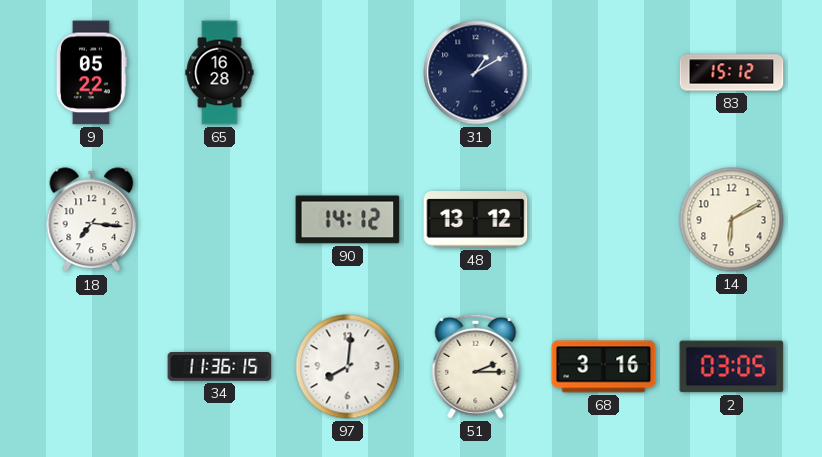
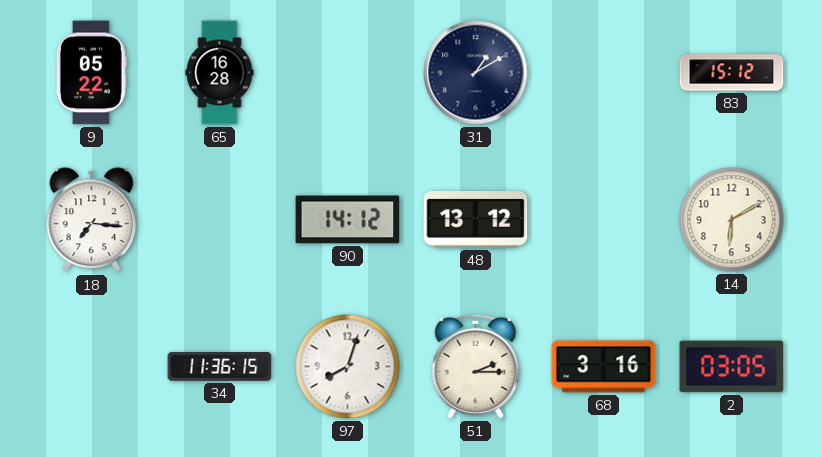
97: 8:01 -> 8:03
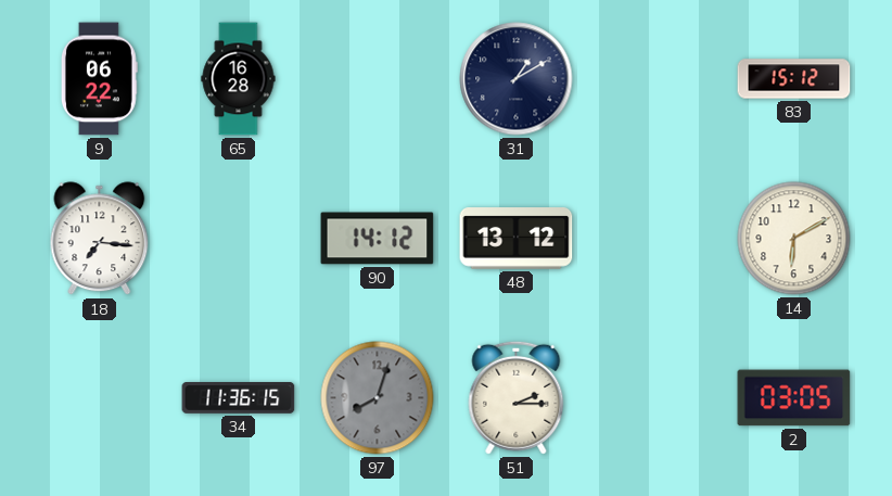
9: 05:22 -> 06:22
97 dial: white -> grey
68: 3:16 -> none
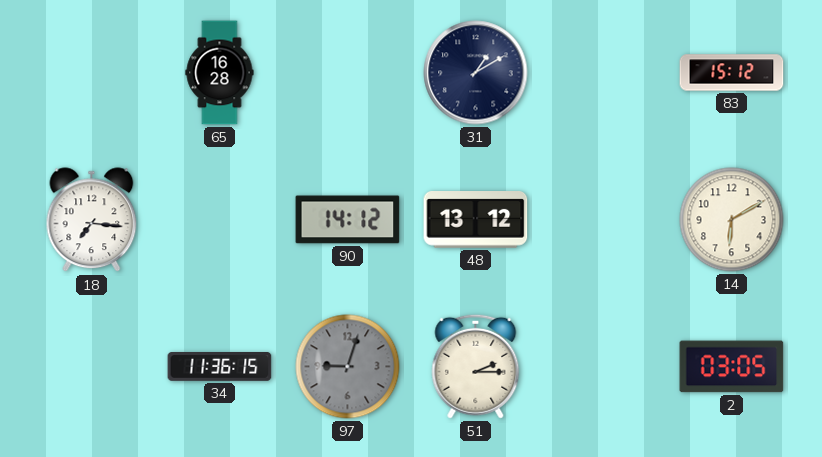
9: 06:22 -> none
97: 8:03 -> 9:03
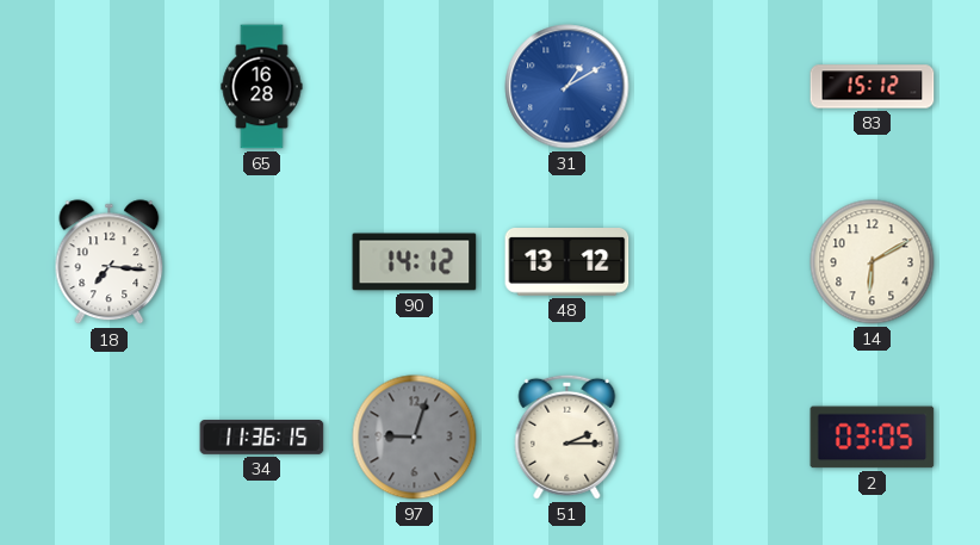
31 dial: navy -> blue
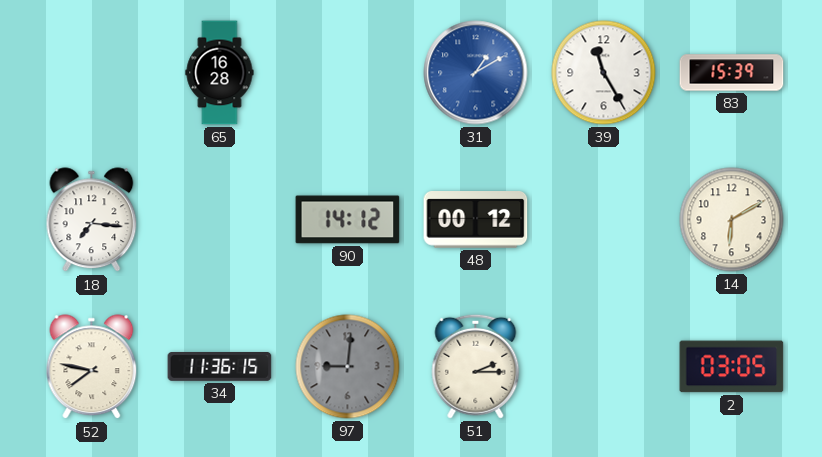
39: none -> 11:25
83: 15:12 -> 15:39
48: 13:12 -> 00:12
52: none -> 7:47
97: 9:03 -> 9:01
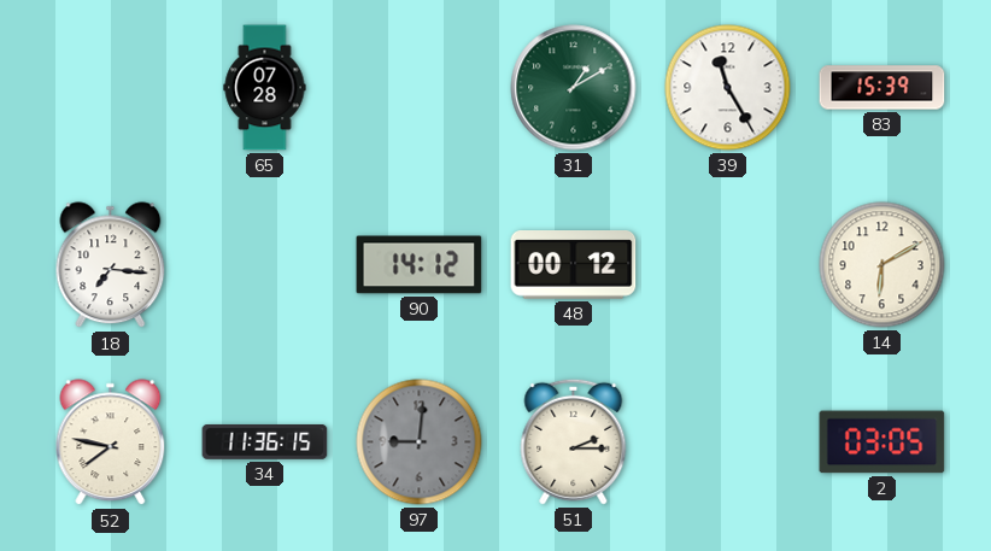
65: 16:28 -> 07:28
31 dial: blue -> green
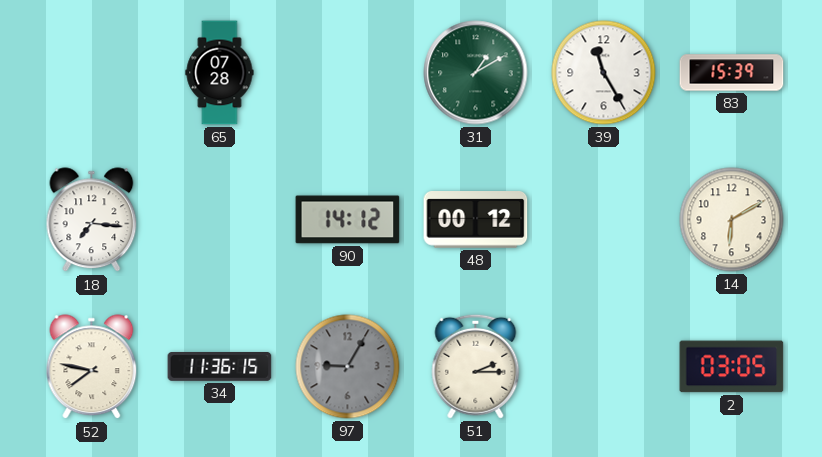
97: 9:01 -> 9:05
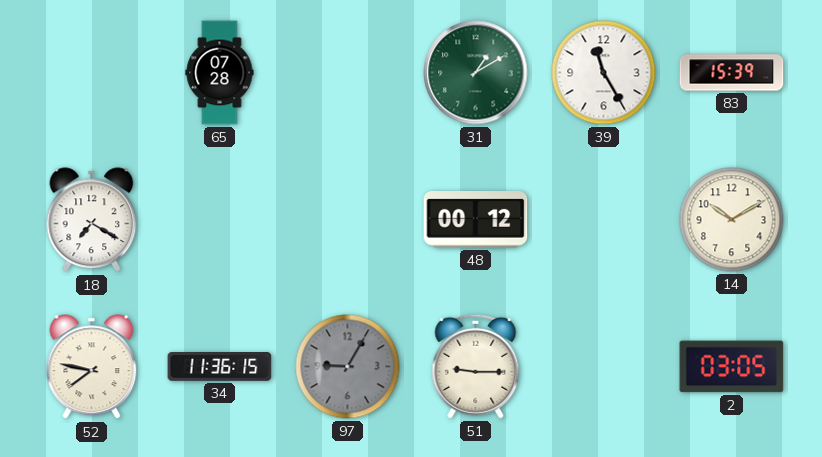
18: 7:16 -> 7:20
90: 14:12 -> none
14: 6:10 -> 10:10
51: 2:15 -> 9:15
